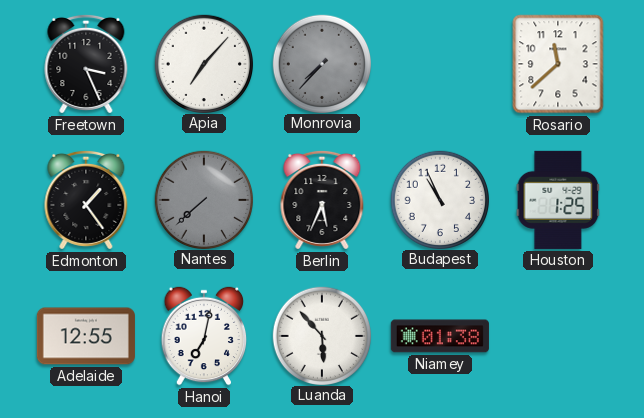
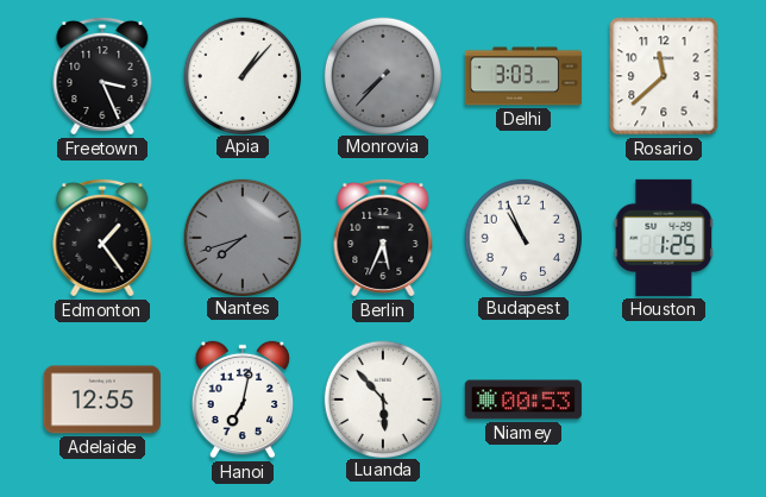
Apia: 7:07 -> 1:07
Delhi: none -> 3:03
Nantes: 7:38 -> 7:42
Niamey: 01:38 -> 00:53
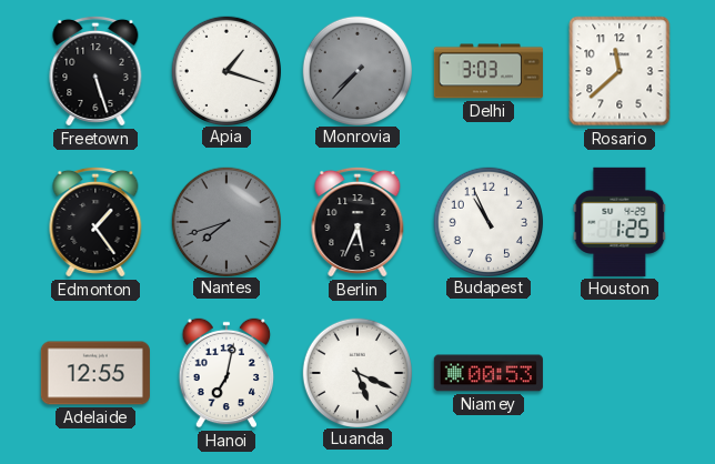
Freetown: 3:26 -> 5:27
Apia: 1:07 -> 1:18
Luanda: 5:53 -> 5:19
